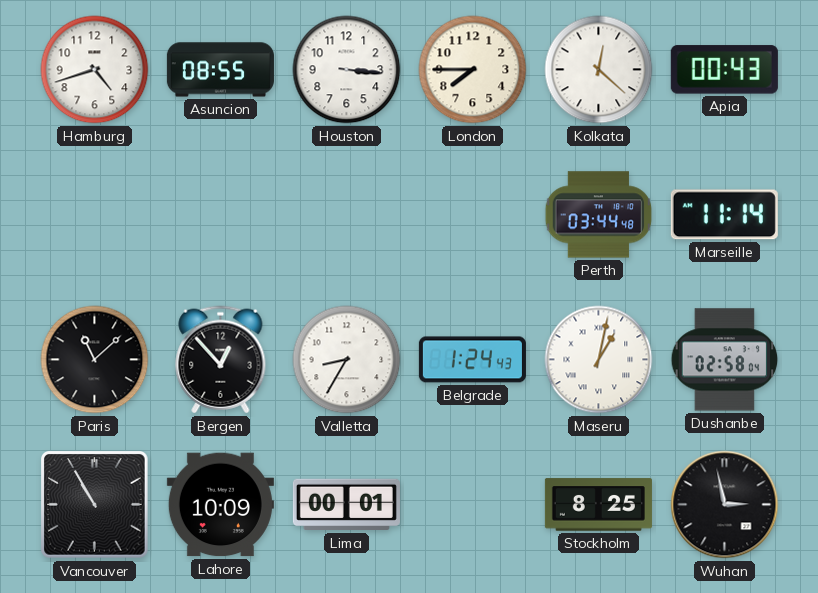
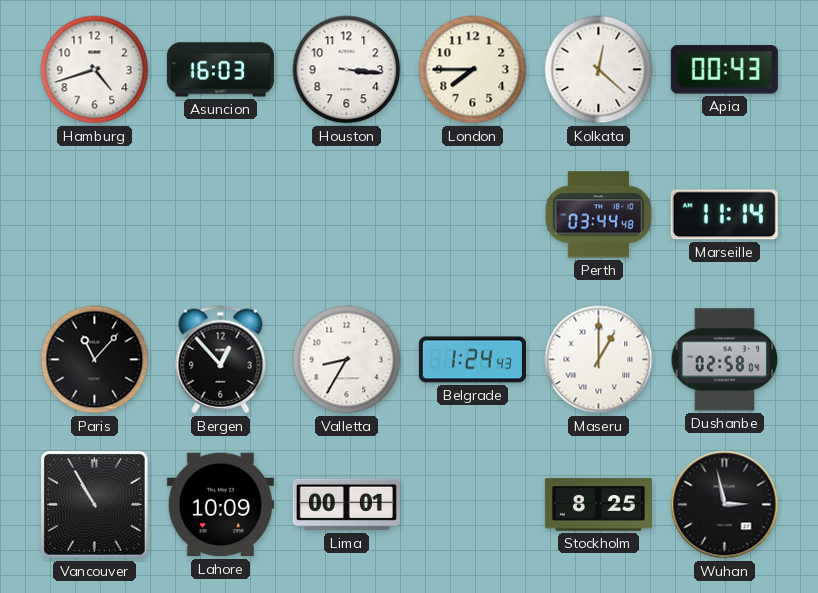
Asuncion: 08:55 -> 16:03
Paris: 11:08 -> 11:07
Maseru: 1:02 -> 1:00
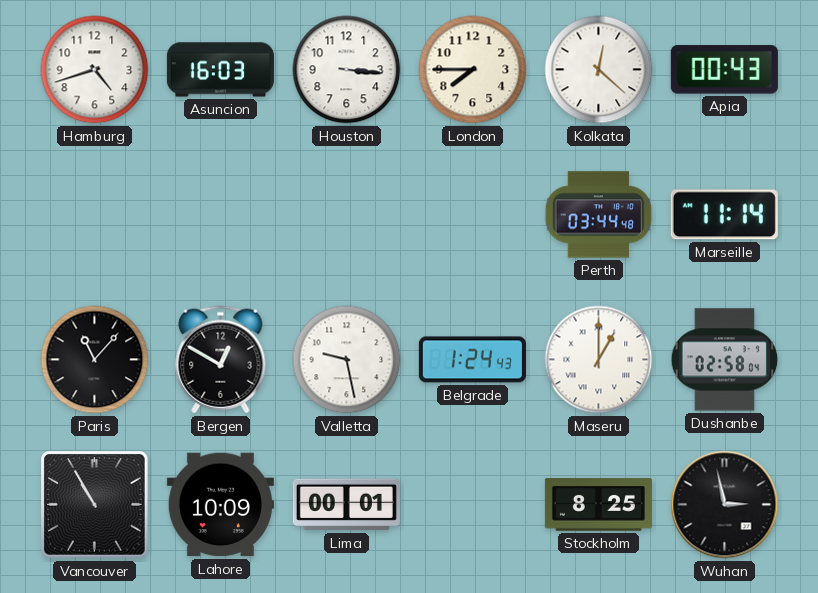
Bergen: 12:53 -> 12:50
Valletta: 8:35 -> 9:28
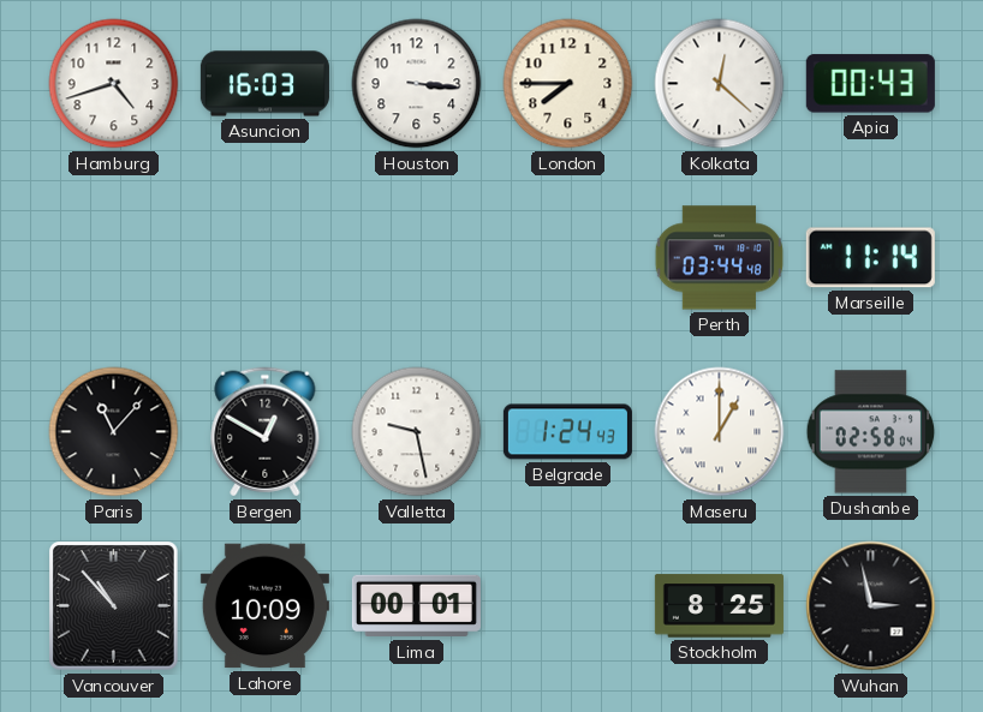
Vancouver: 10:55 -> 10:53
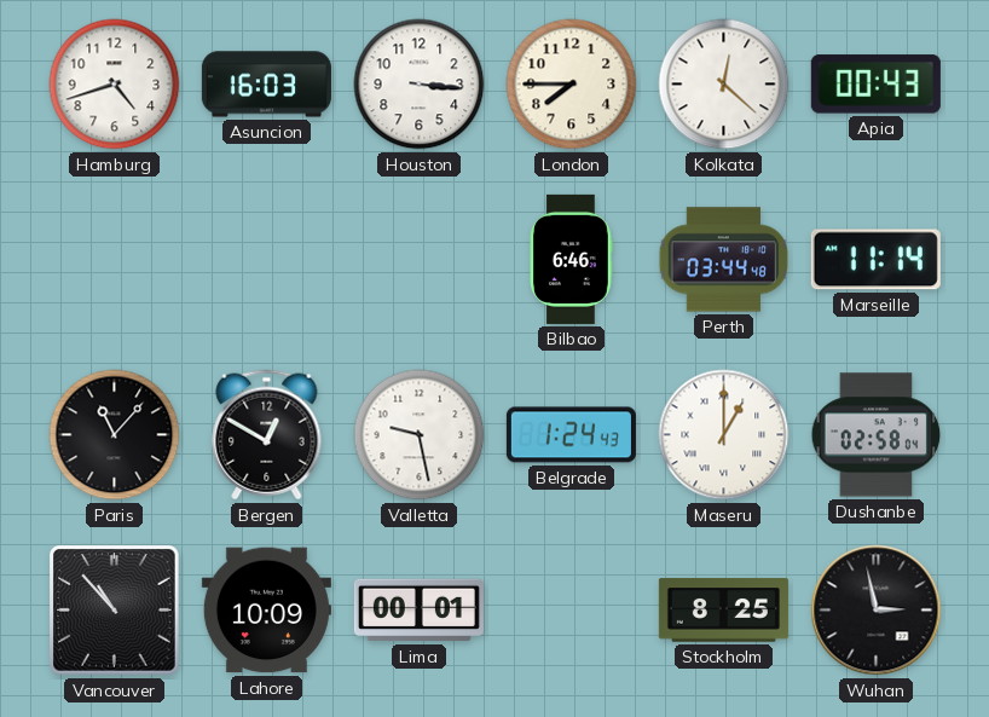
Bilbao: none -> 6:46
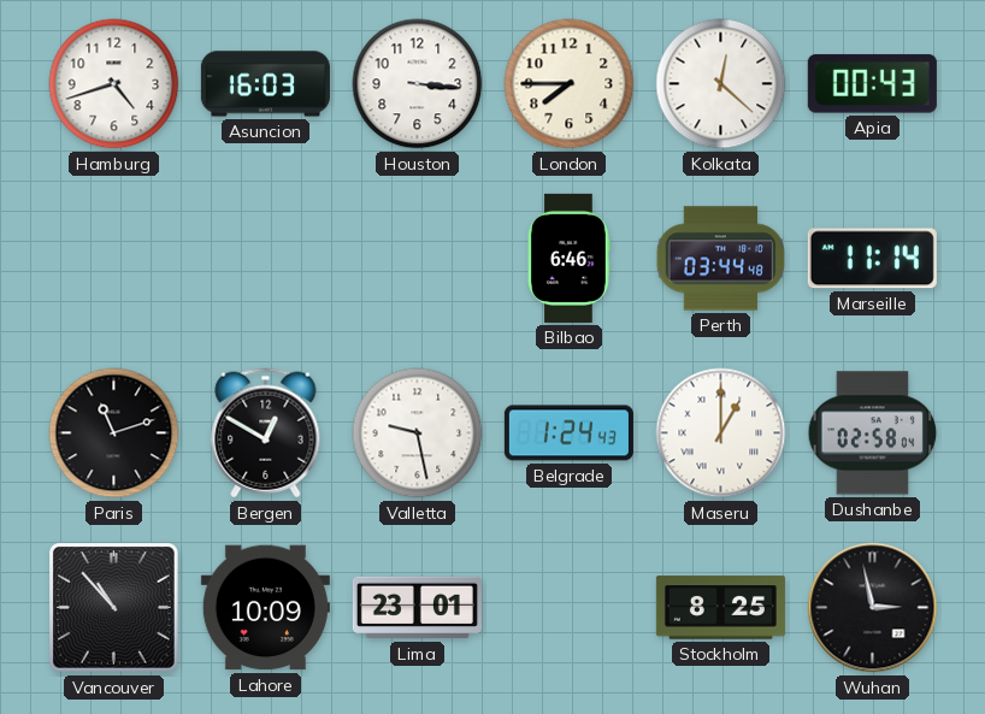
Paris: 11:07 -> 11:12
Lima: 00:01 -> 23:01
